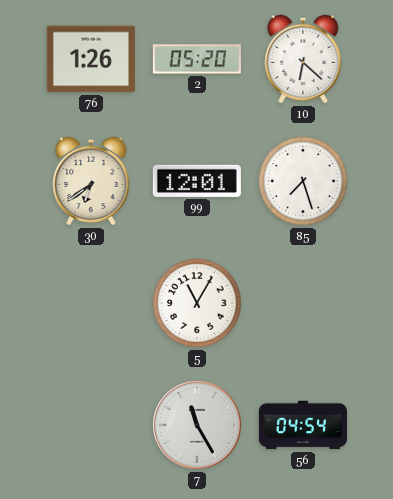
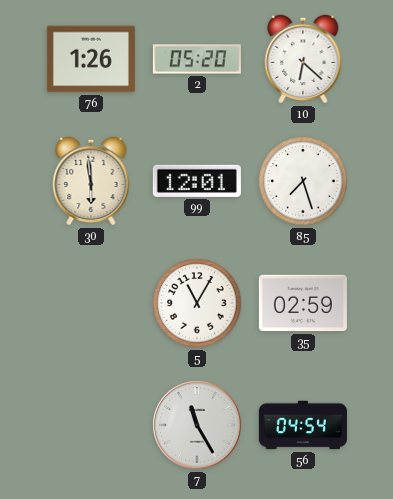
30: 6:39 -> 5:59
35: none -> 02:59
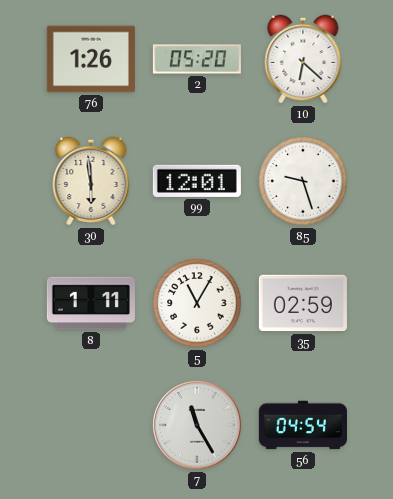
85: 7:27 -> 9:27
8: none -> 1:11
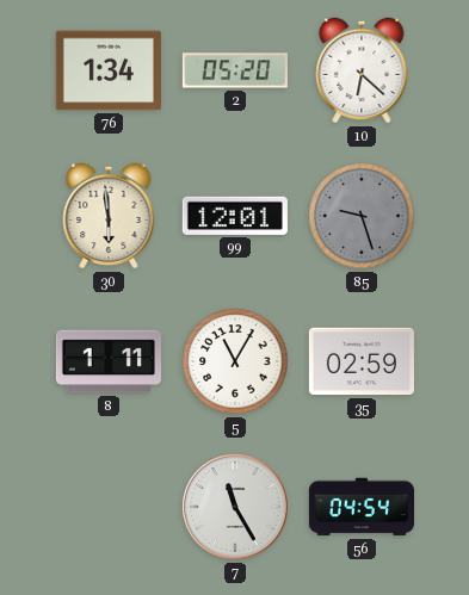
76: 1:26 -> 1:34
85 dial: white -> grey
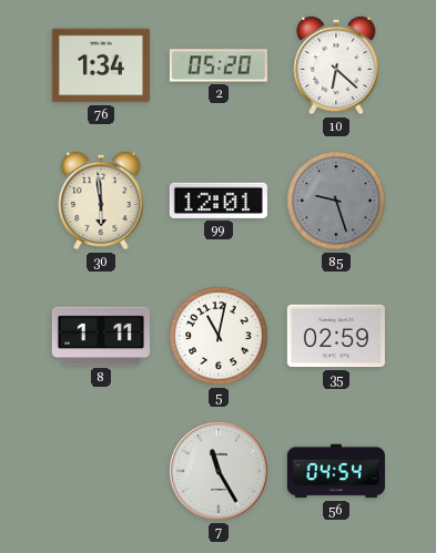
5: 11:05 -> 11:02
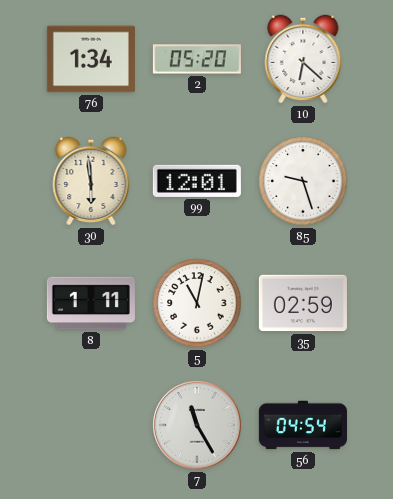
85 dial: grey -> white
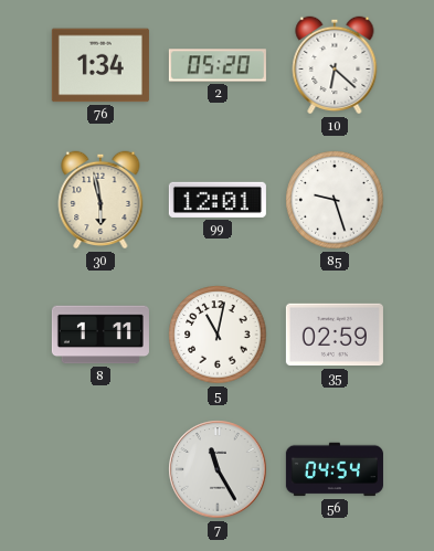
30: 5:59 -> 5:58
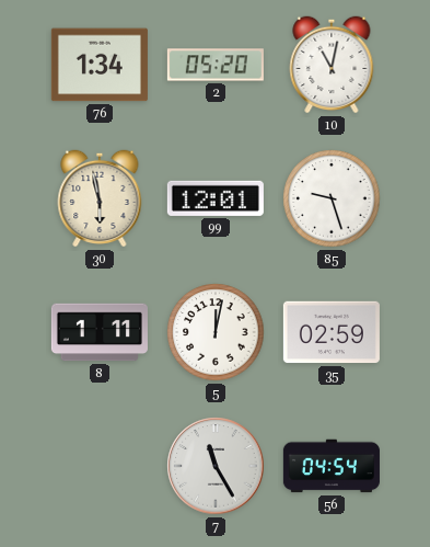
10: 6:22 -> 11:02
5: 11:02 -> 12:02
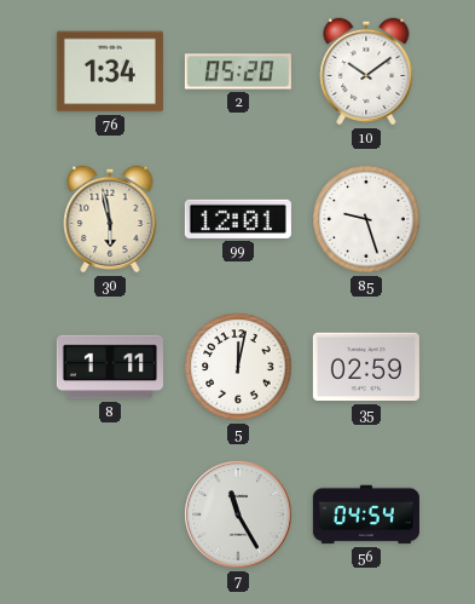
10: 11:02 -> 10:09
